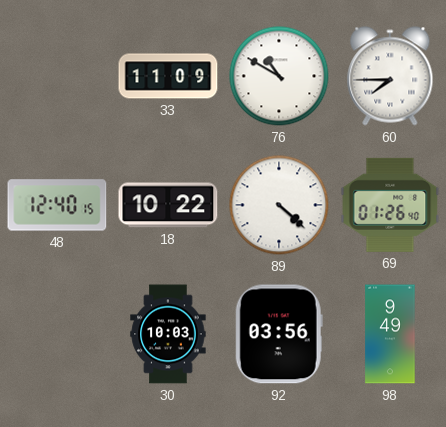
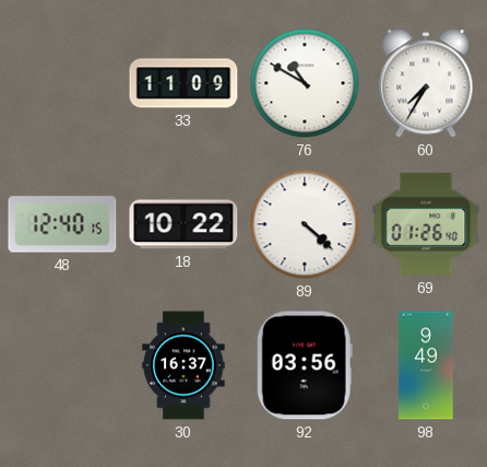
60: 7:45 -> 7:35
30: 10:03 -> 16:37
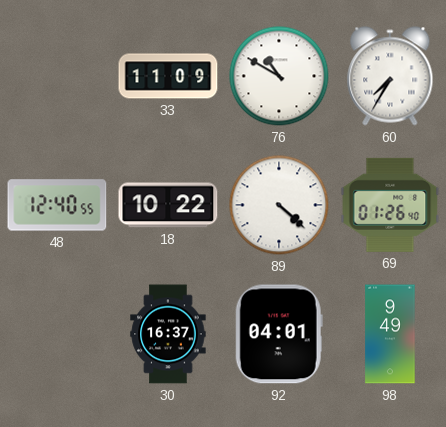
48: 12:40:15 -> 12:40:55
92: 03:56 -> 04:01
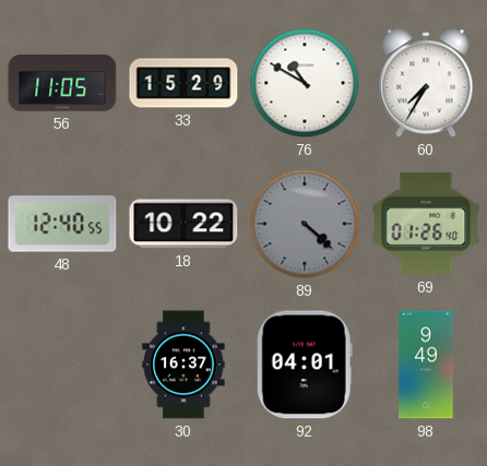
56: none -> 11:05
33: 11:09 -> 15:29
89 dial: white -> grey
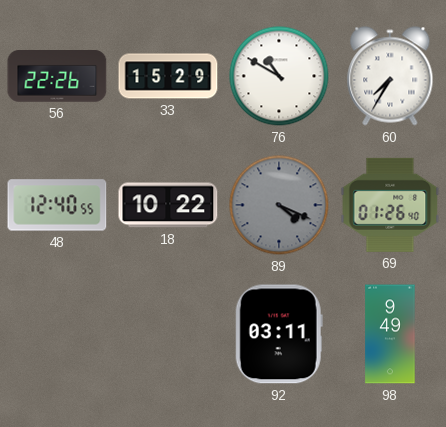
56: 11:05 -> 22:26
89: 4:22 -> 4:19
30: 16:37 -> none
92: 04:01 -> 03:11
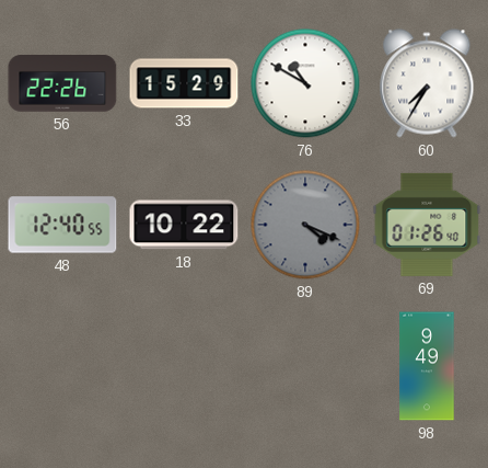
92: 03:11 -> none
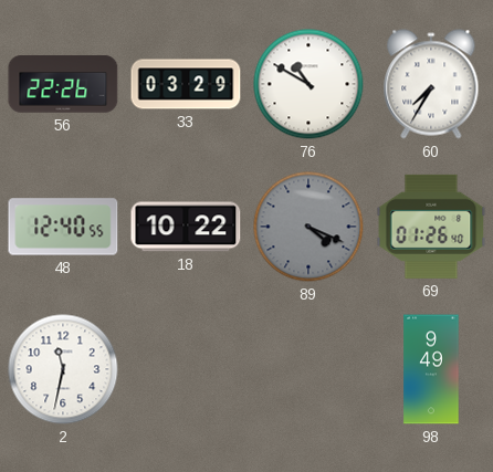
33: 15:29 -> 03:29
2: none -> 11:32
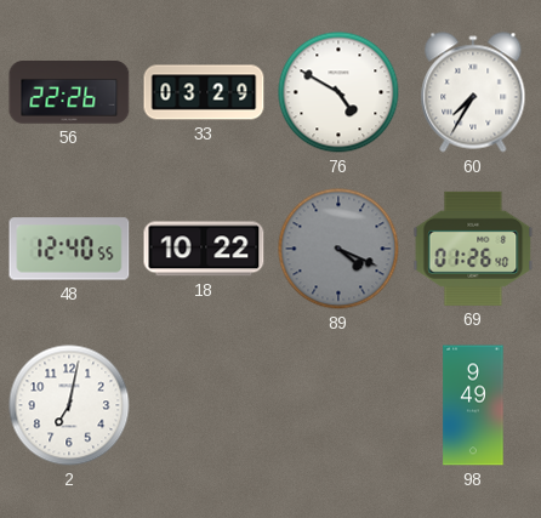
76: 10:50 -> 4:50
2: 11:32 -> 7:02
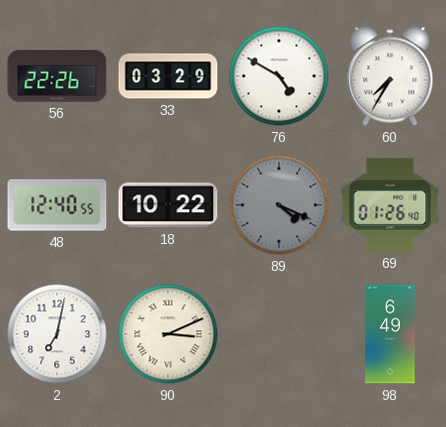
90: none -> 3:11
98: 9:49 -> 6:49
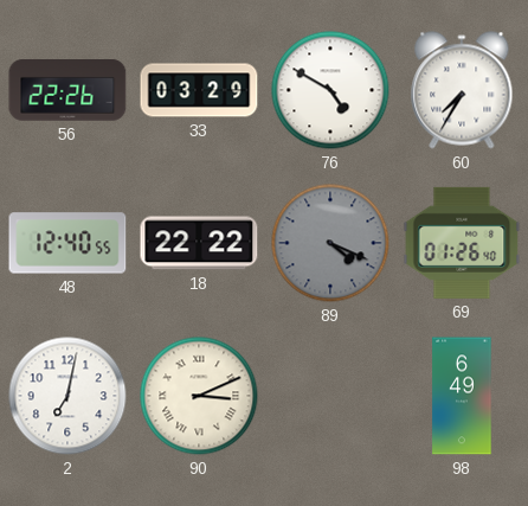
18: 10:22 -> 22:22
